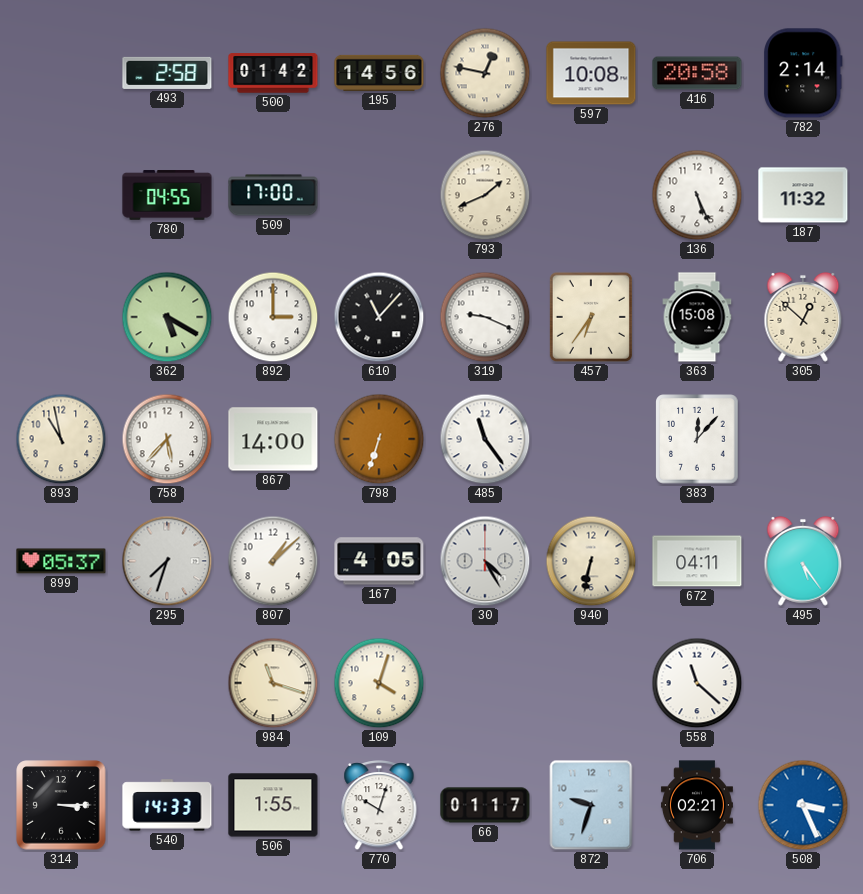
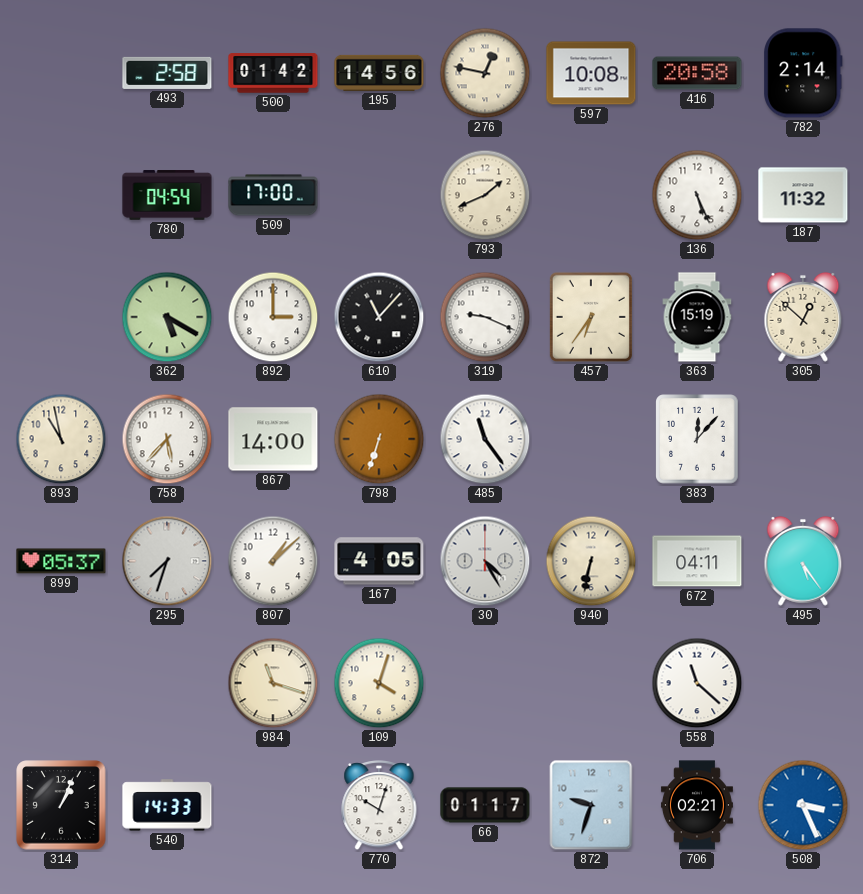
780: 04:55 -> 04:54
363: 15:08 -> 15:19
314: 3:15 -> 1:04
506: 1:55 -> none
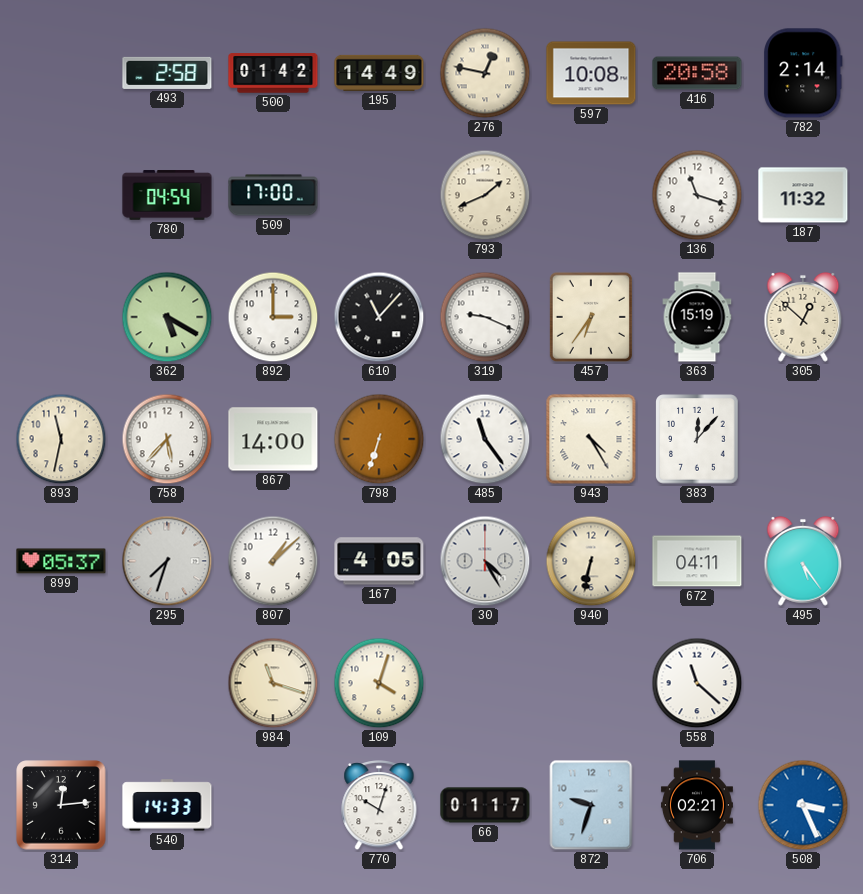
195: 14:56 -> 14:49
136: 5:26 -> 11:18
893: 10:58 -> 11:32
943: none -> 4:25
314: 1:04 -> 12:14
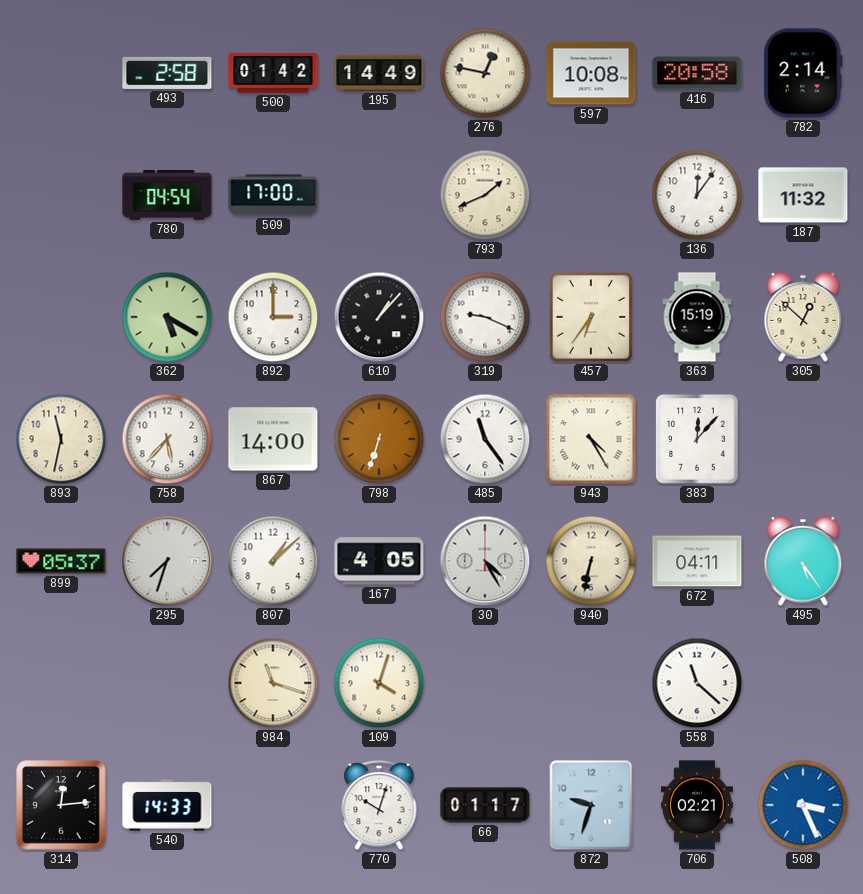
136: 11:18 -> 12:06
610: 11:07 -> 1:07
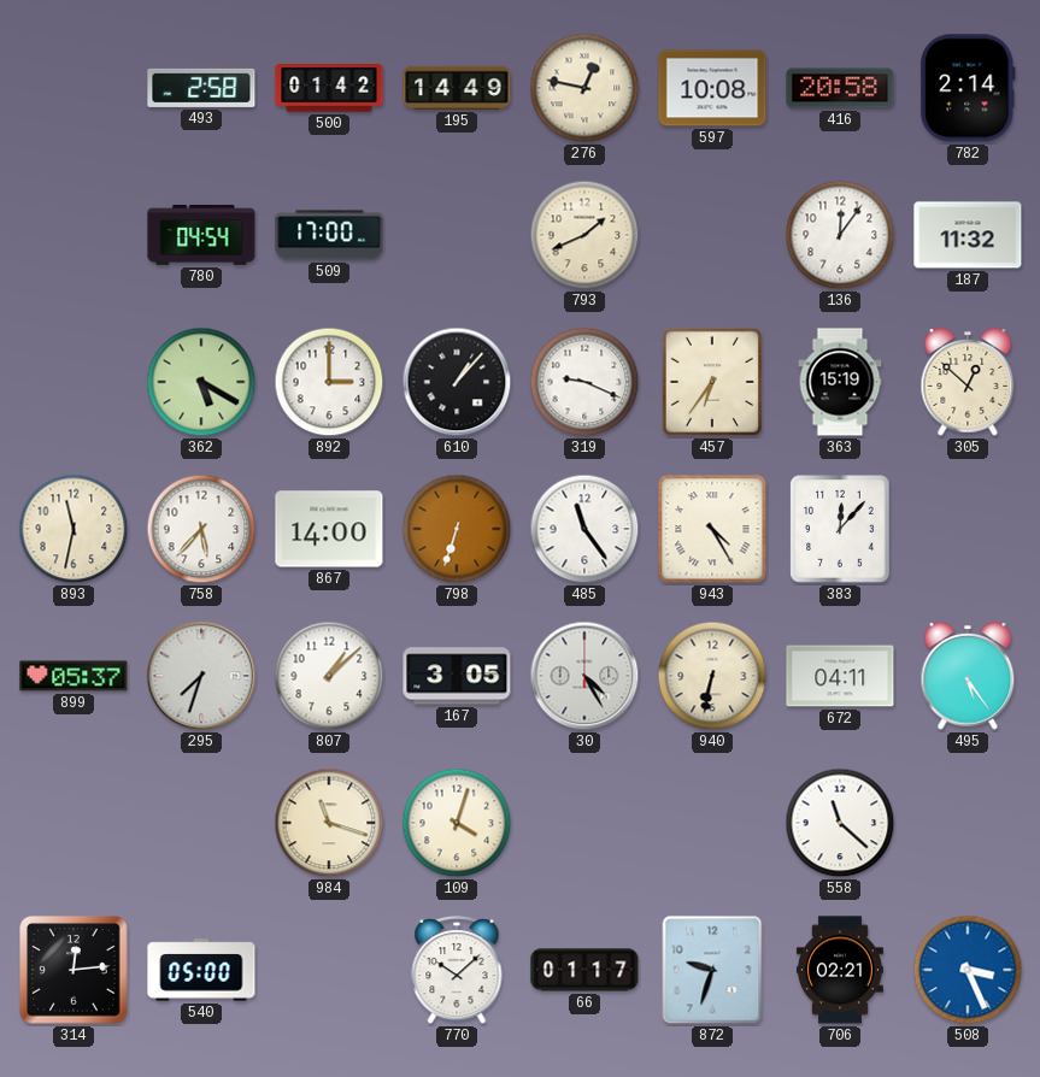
167: 4:05 -> 3:05
540: 14:33 -> 05:00
770: 10:03 -> 10:08
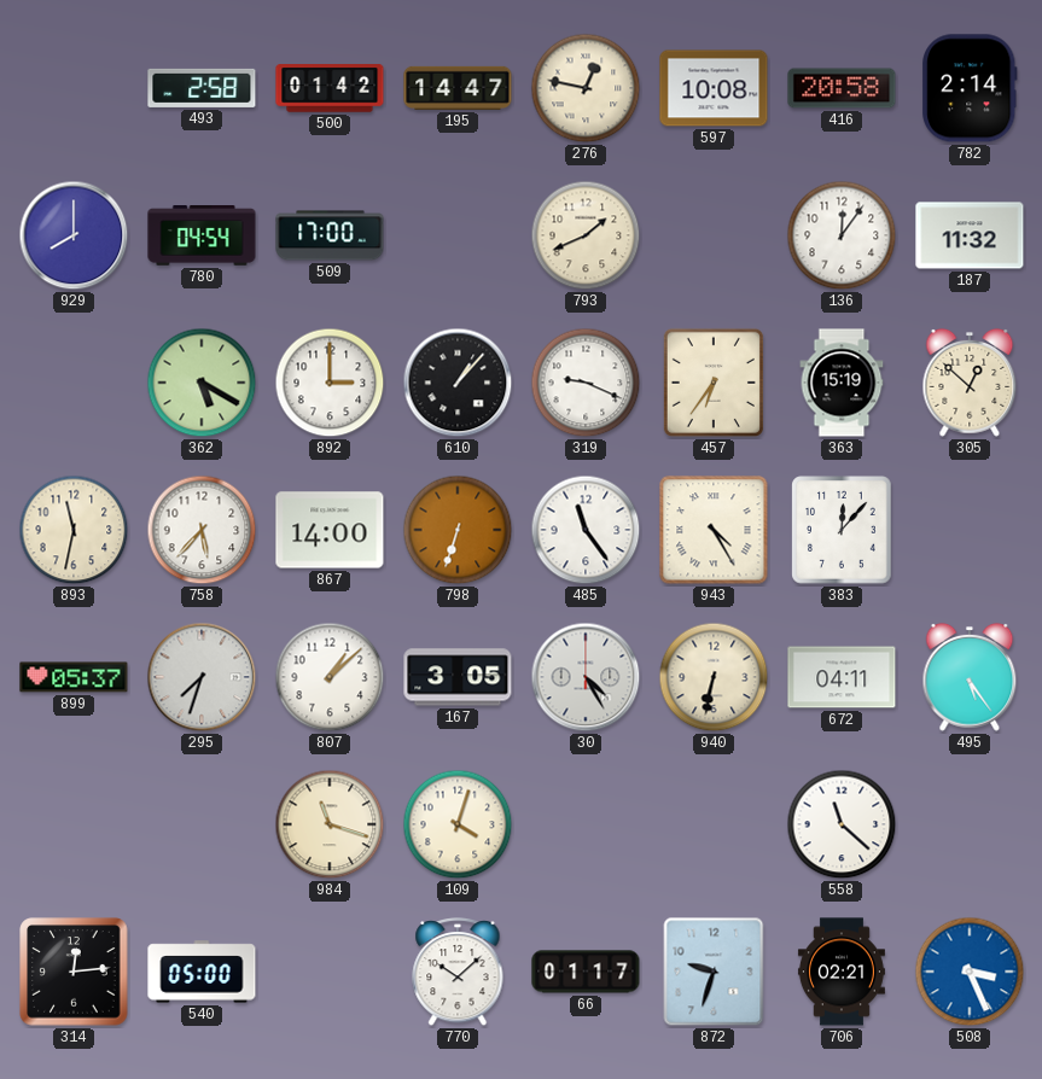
195: 14:49 -> 14:47
929: none -> 8:00
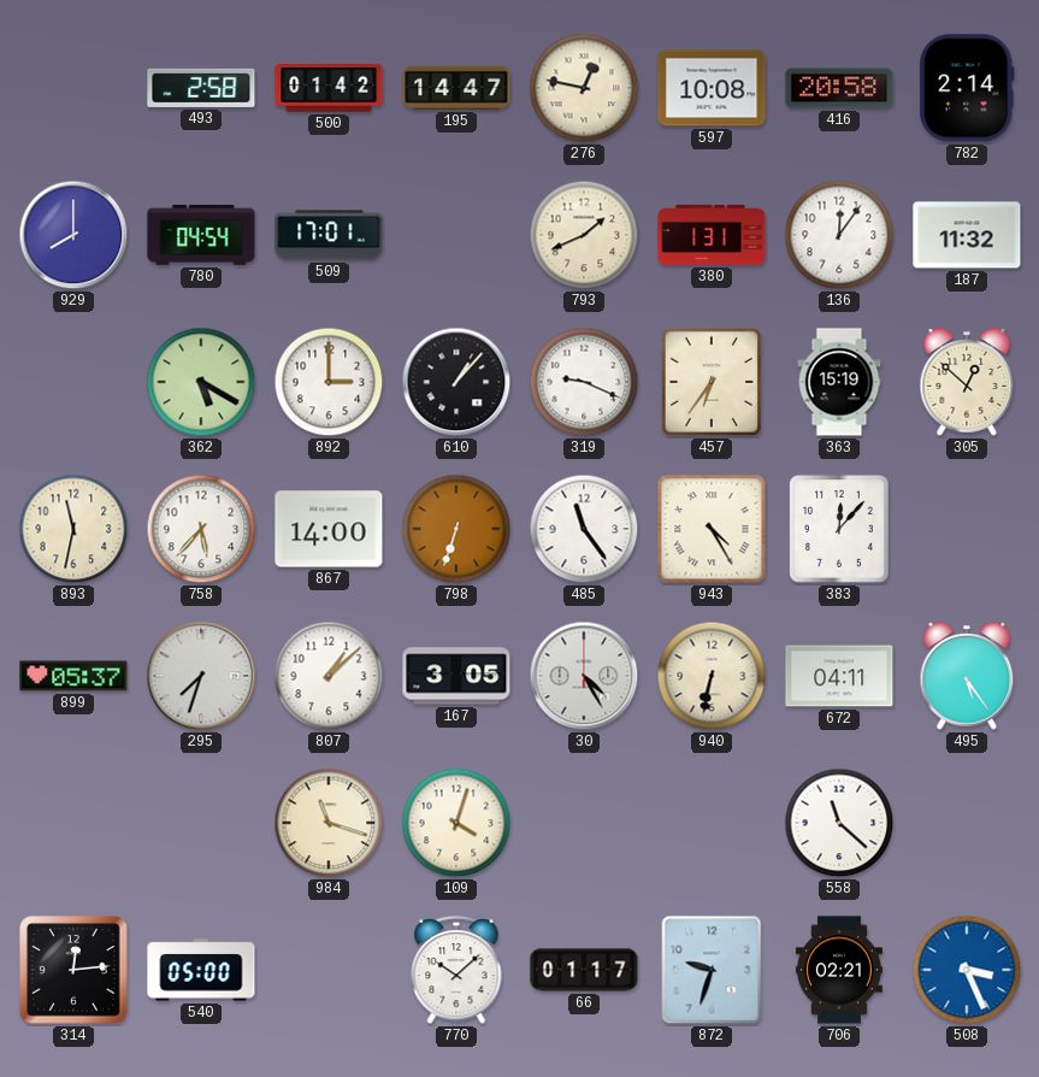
509: 17:00 -> 17:01
380: none -> 1:31
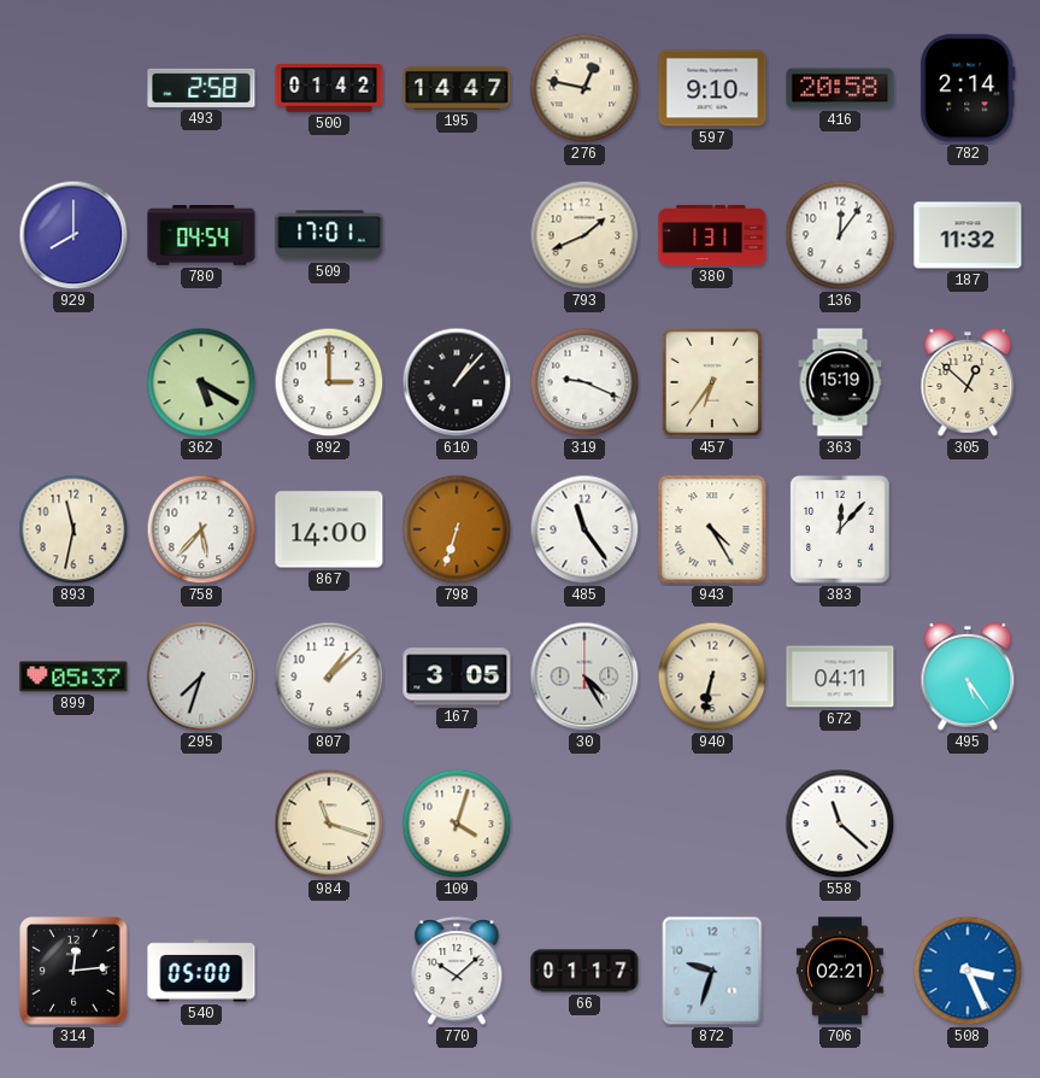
597: 10:08 -> 9:10
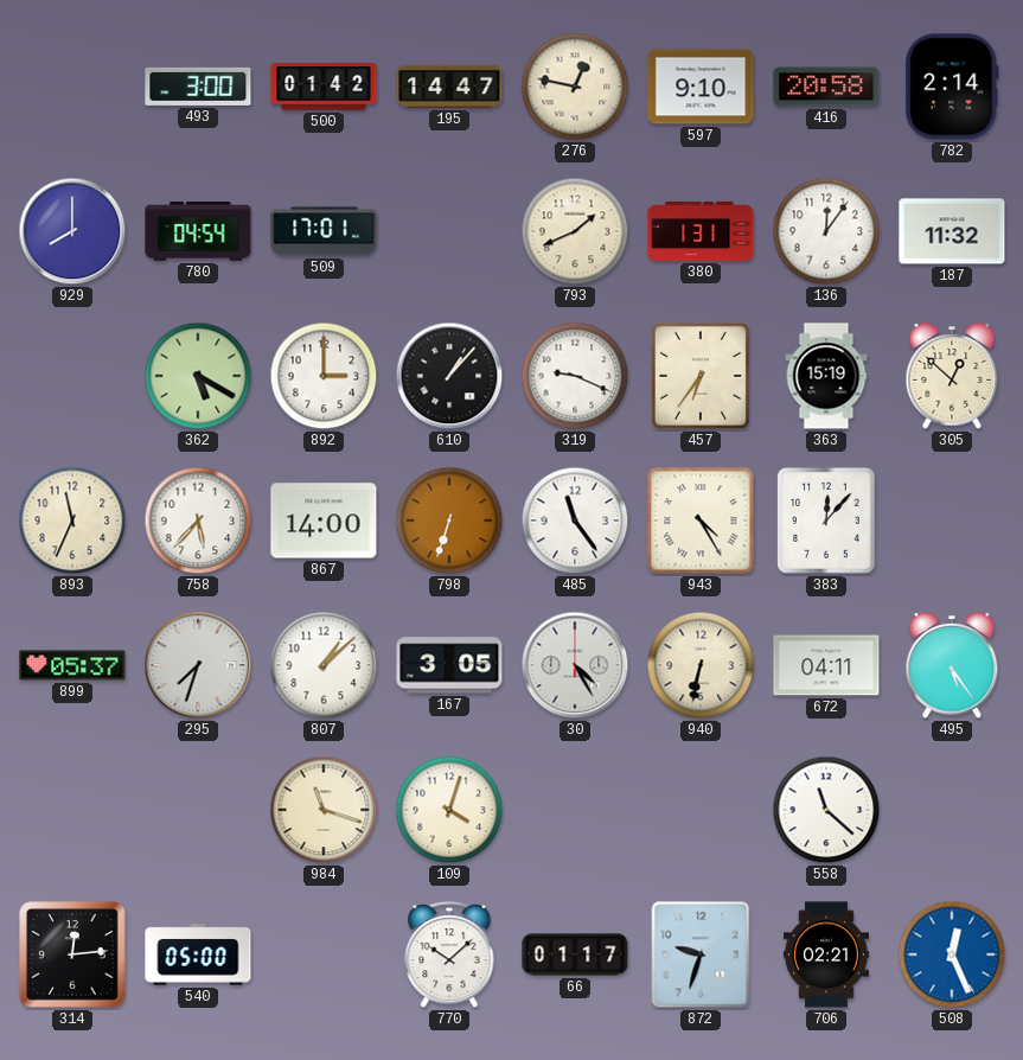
493: 2:58 -> 3:00
893: 11:32 -> 11:34
508: 3:26 -> 12:26
